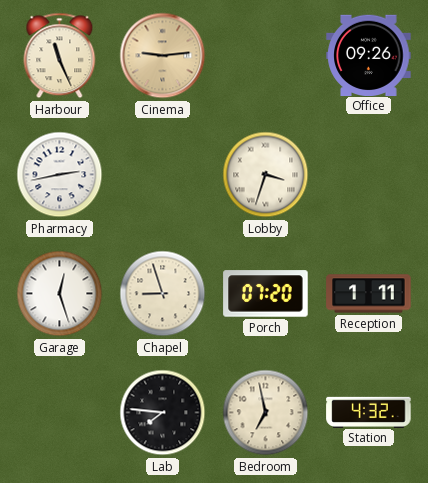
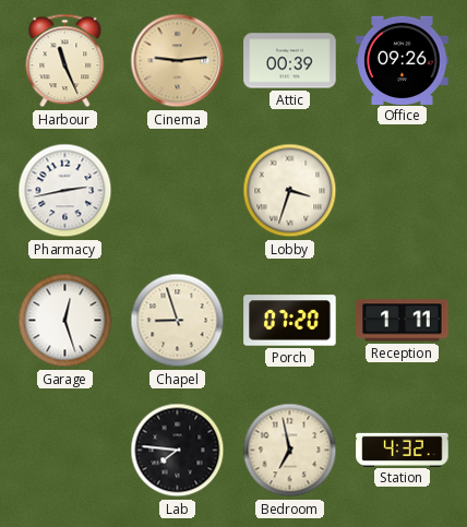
Attic: none -> 00:39
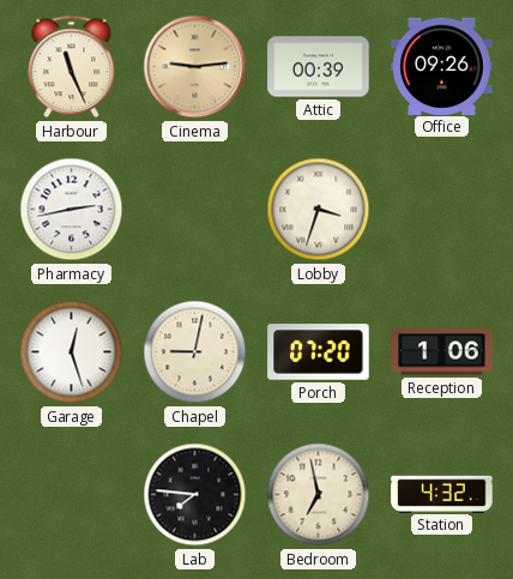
Chapel: 8:57 -> 9:02
Reception: 1:11 -> 1:06
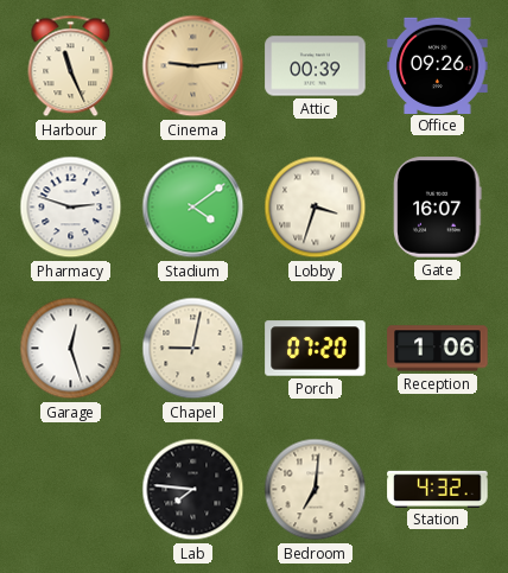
Pharmacy: 2:43 -> 2:48
Stadium: none -> 4:09
Gate: none -> 16:07
Bedroom: 6:58 -> 7:01
